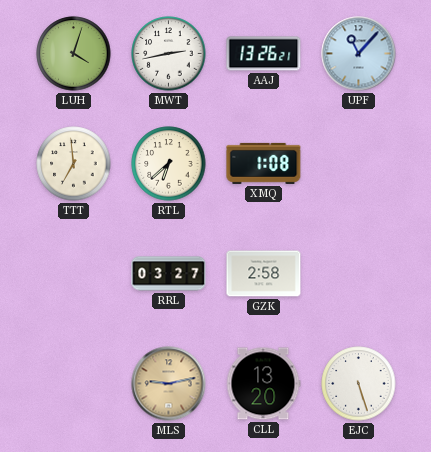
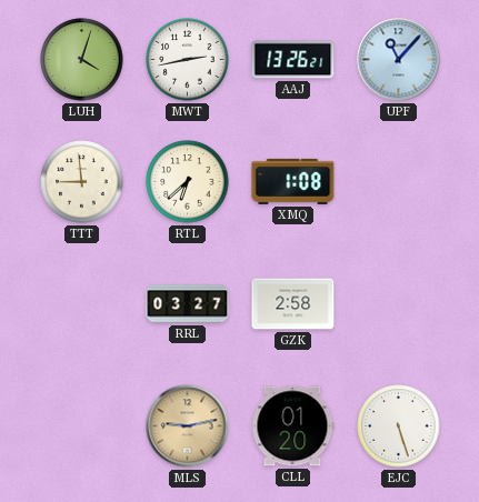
TTT: 6:59 -> 8:59
CLL: 13:20 -> 01:20
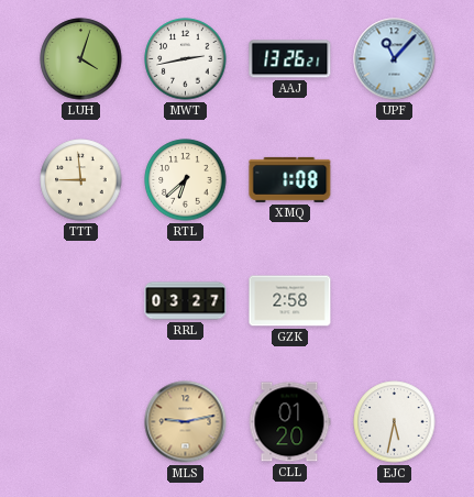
EJC: 5:27 -> 5:32
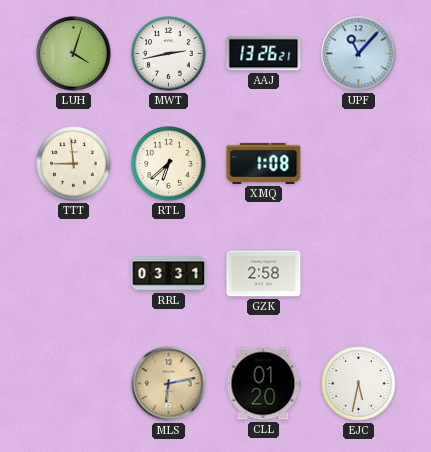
RRL: 03:27 -> 03:31
MLS: 9:13 -> 6:13
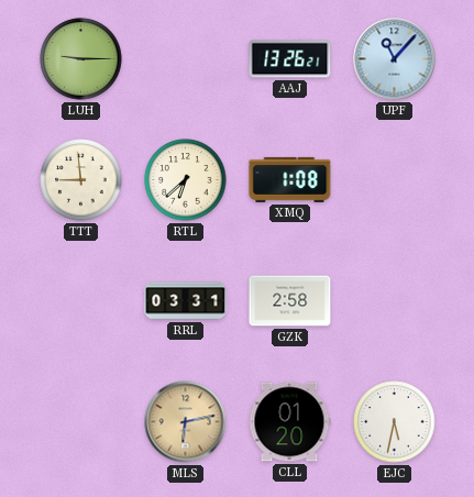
LUH: 4:03 -> 9:15
MWT: 2:43 -> none
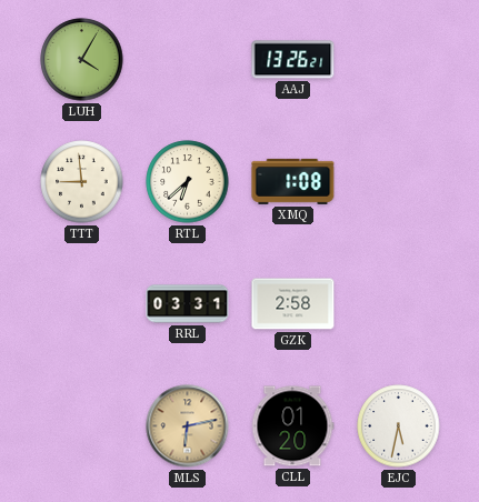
LUH: 9:15 -> 4:05
UPF: 11:07 -> none
